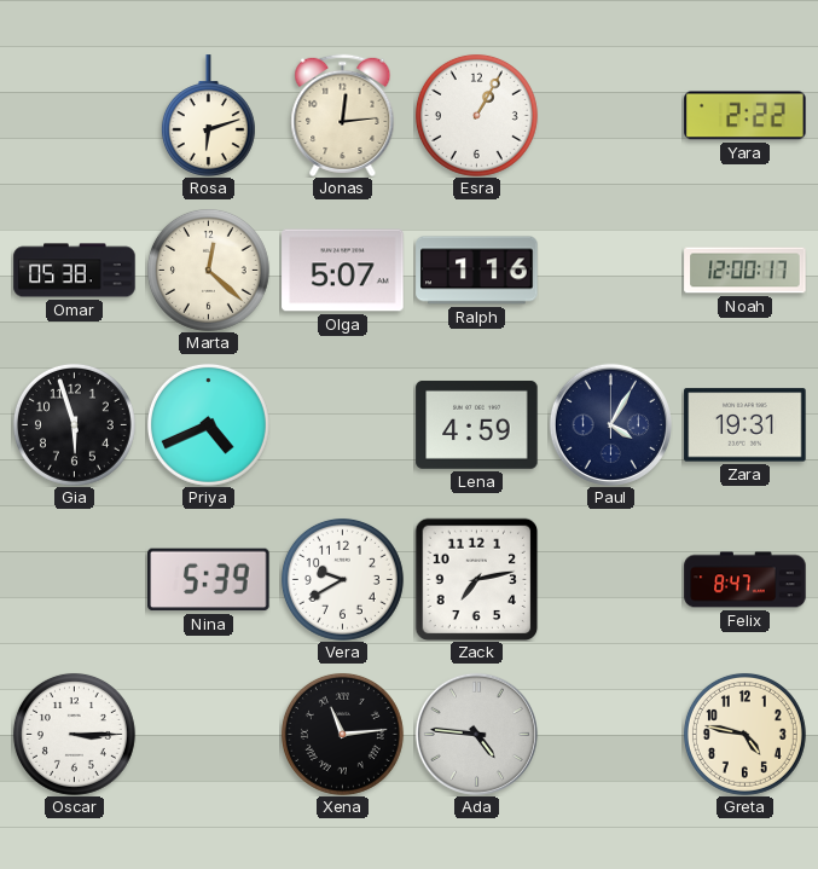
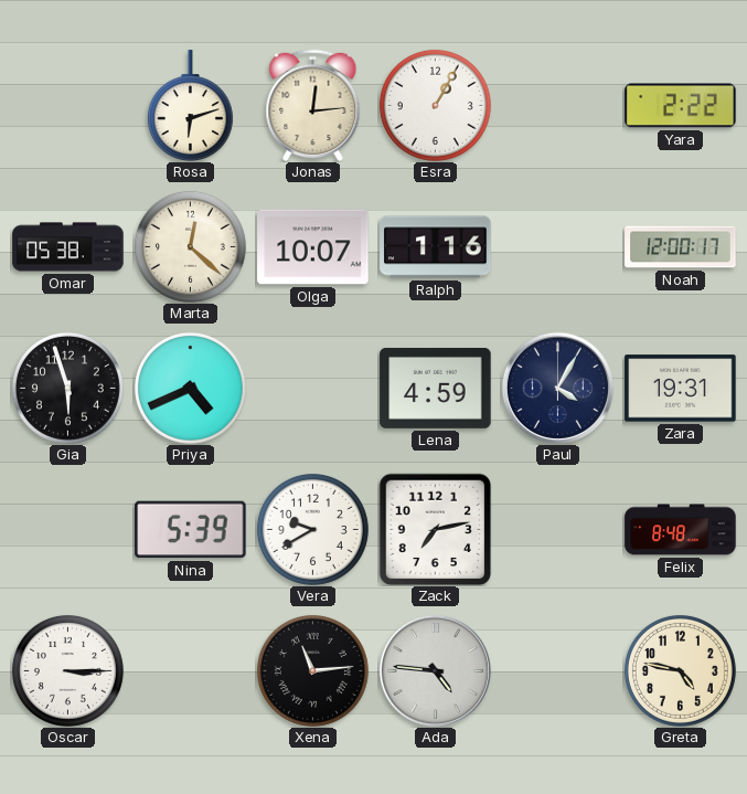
Olga: 5:07 -> 10:07
Felix: 8:47 -> 8:48
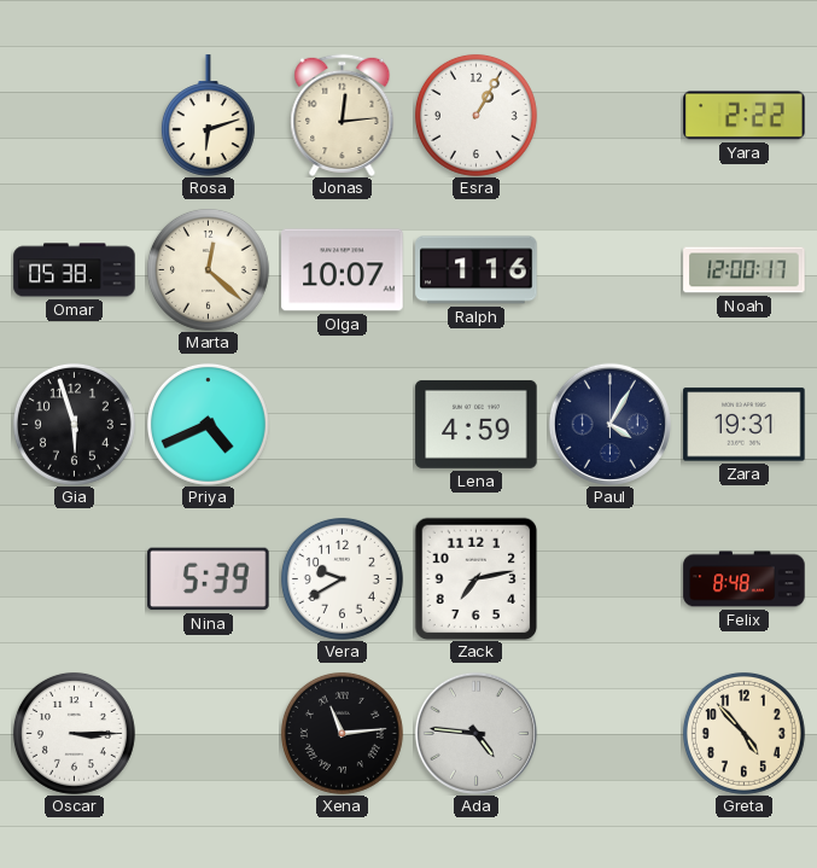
Greta: 4:47 -> 4:53
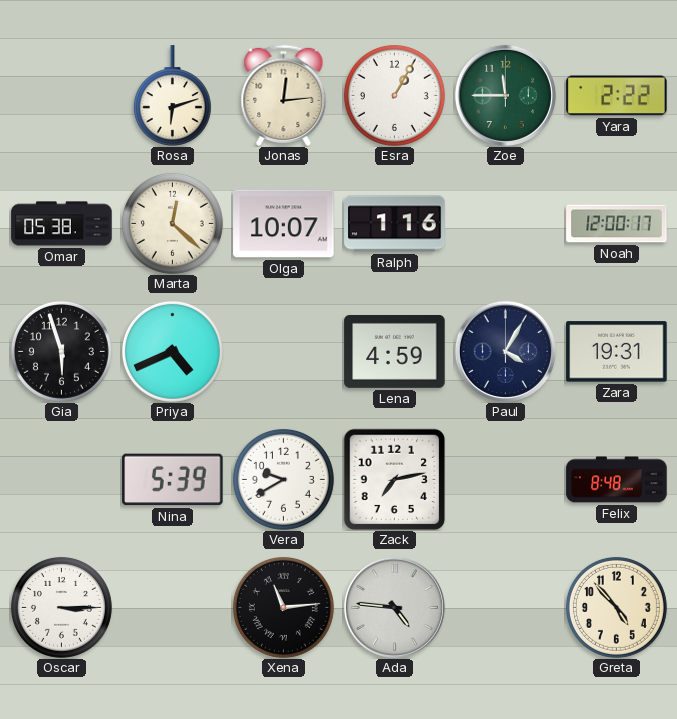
Zoe: none -> 11:45
